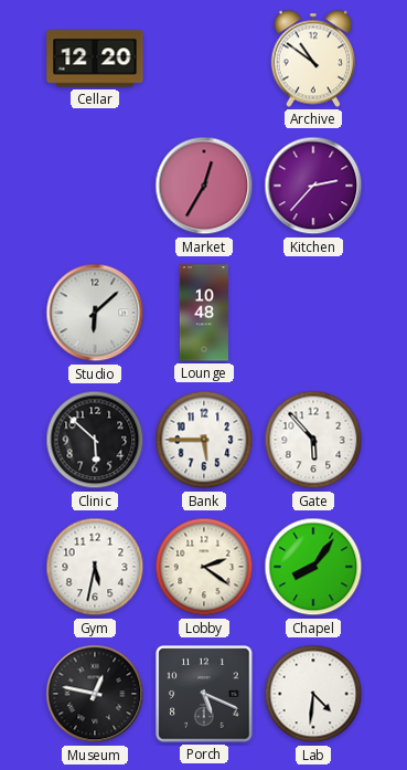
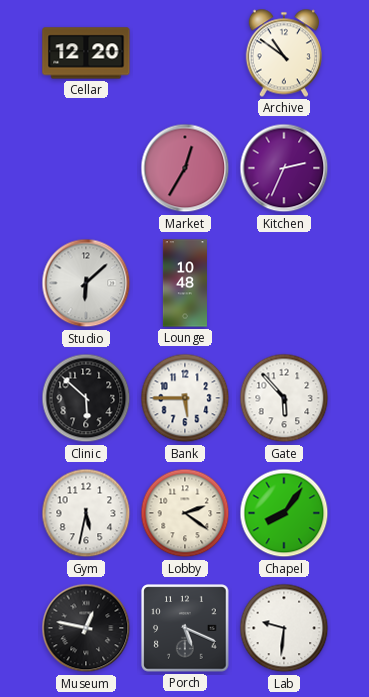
Kitchen: 2:37 -> 2:34
Lab: 4:31 -> 9:31
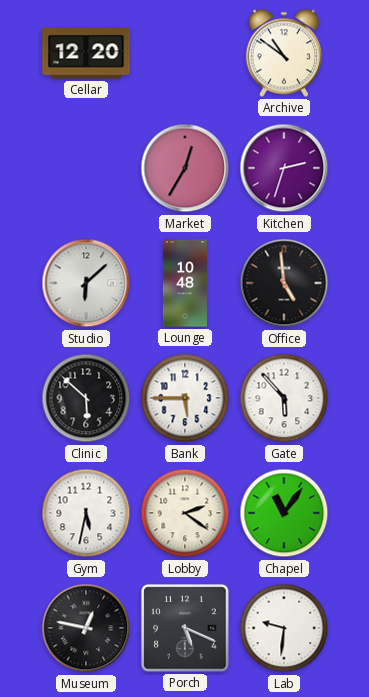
Kitchen: 2:34 -> 2:33
Office: none -> 4:59
Chapel: 8:06 -> 11:06
